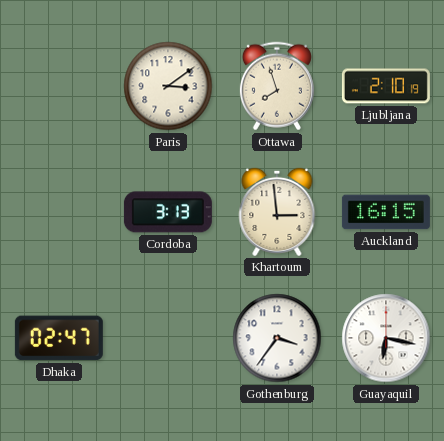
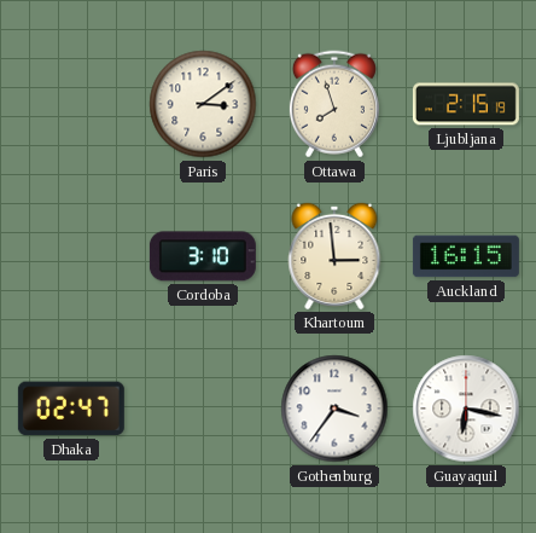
Ljubljana: 2:10 -> 2:15
Cordoba: 3:13 -> 3:10
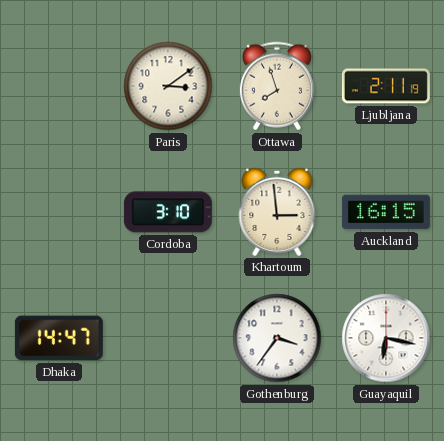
Ljubljana: 2:15 -> 2:11
Dhaka: 02:47 -> 14:47
